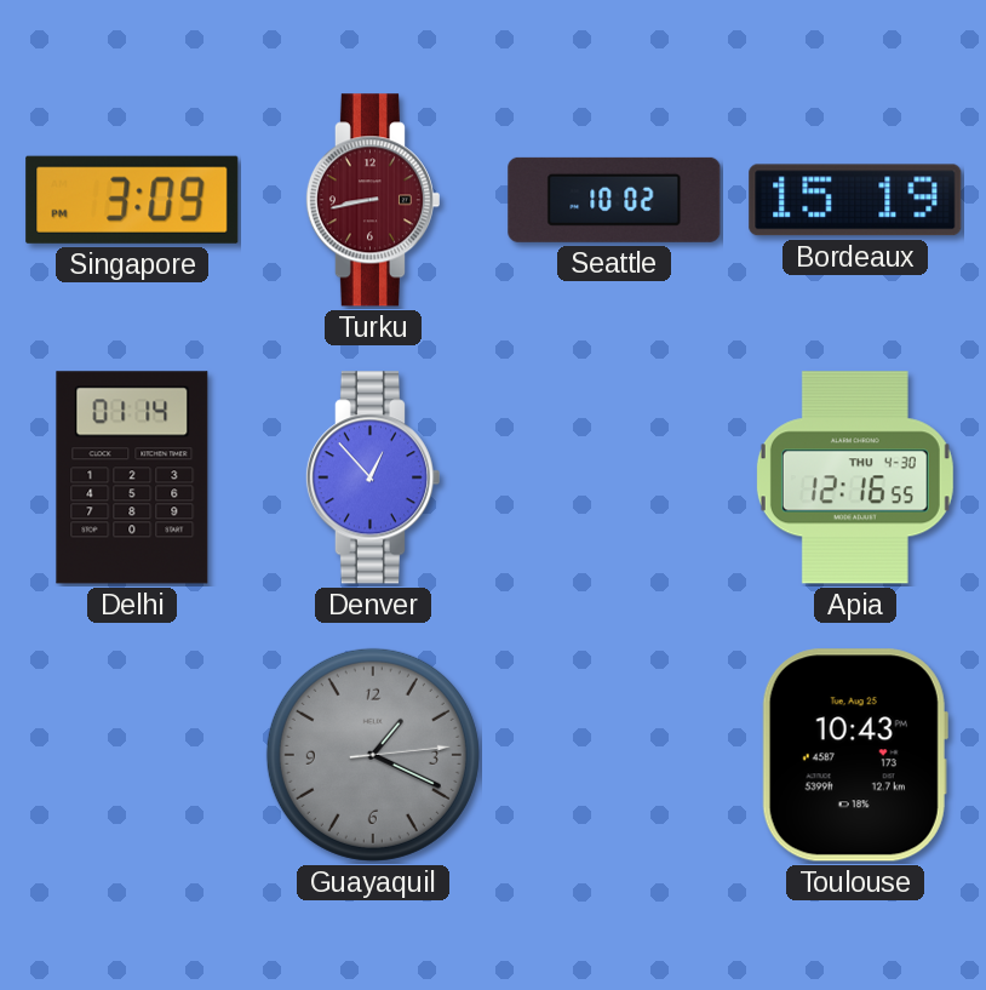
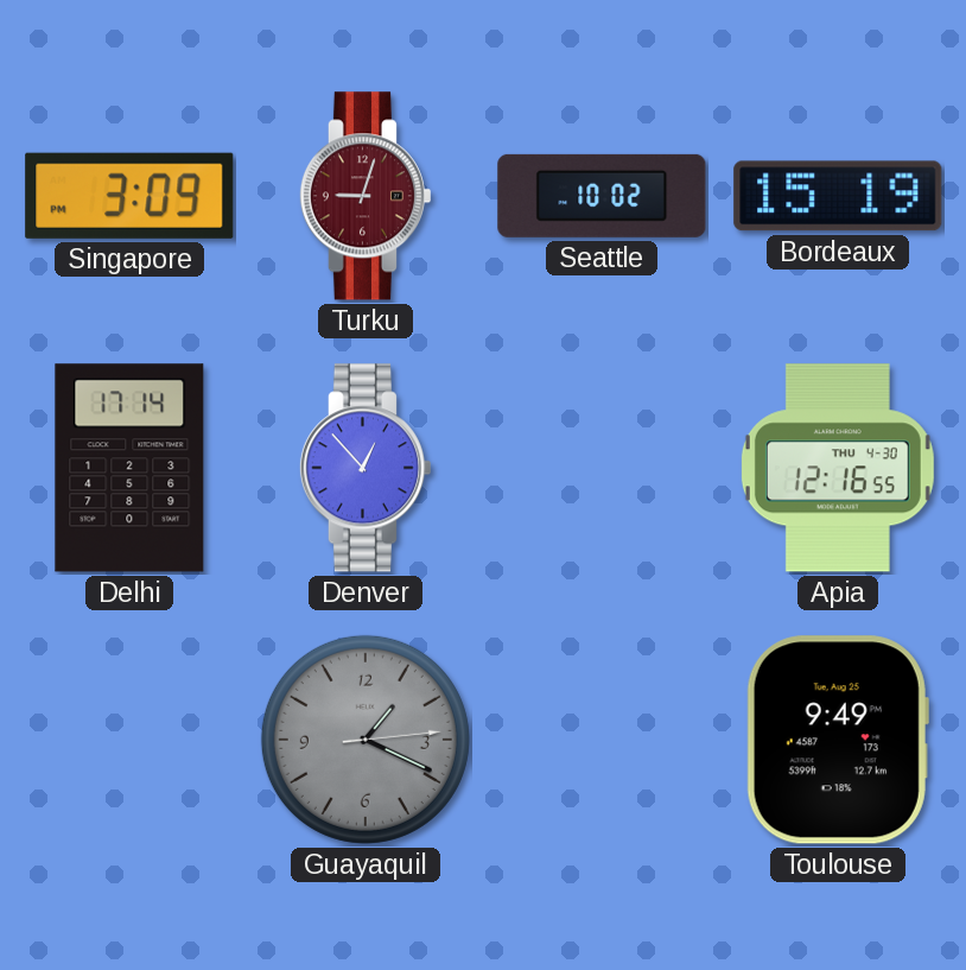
Turku: 8:43 -> 9:03
Delhi: 01:14 -> 17:14
Toulouse: 10:43 -> 9:49
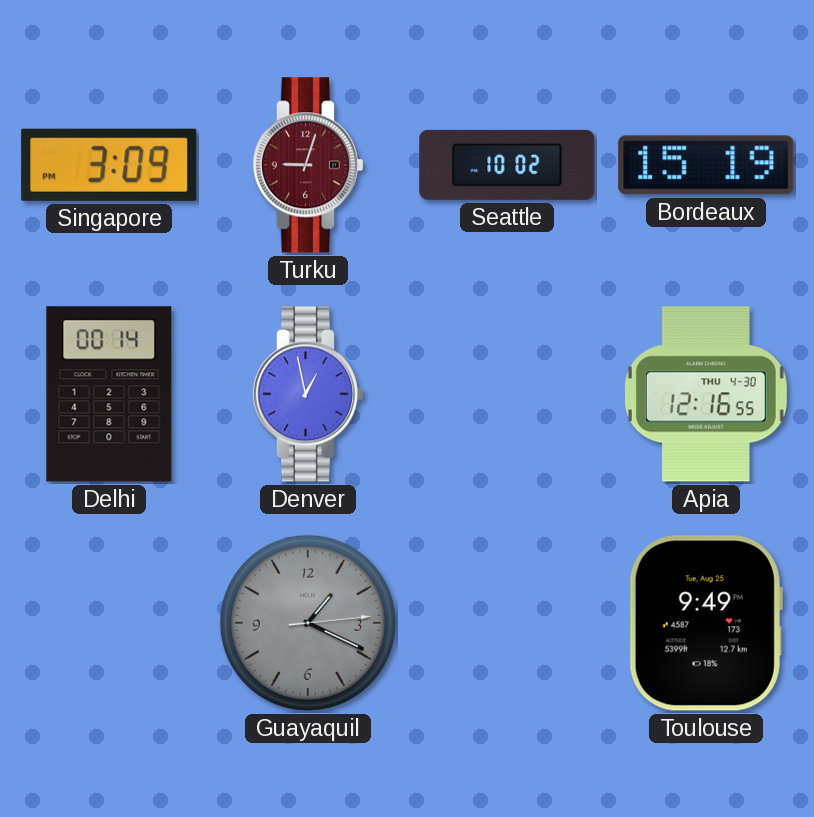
Delhi: 17:14 -> 00:14
Denver: 12:53 -> 12:58
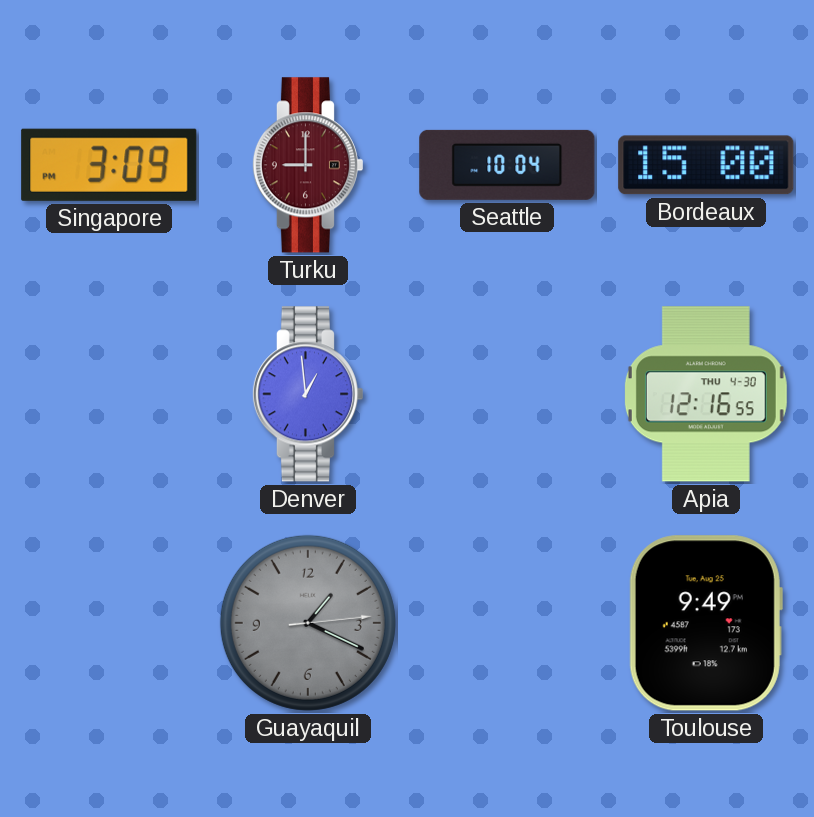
Turku: 9:03 -> 9:00
Seattle: 10:02 -> 10:04
Bordeaux: 15:19 -> 15:00
Delhi: 00:14 -> none
Denver: 12:58 -> 12:59
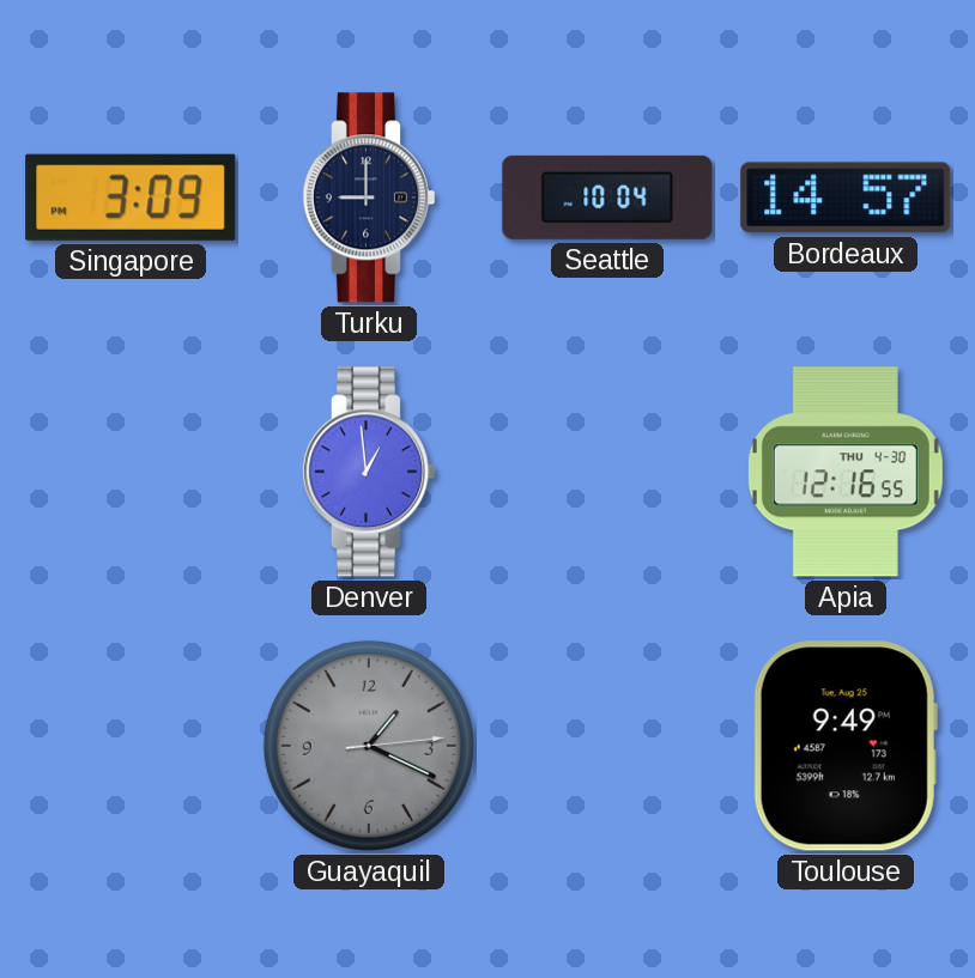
Turku dial: burgundy -> navy
Bordeaux: 15:00 -> 14:57
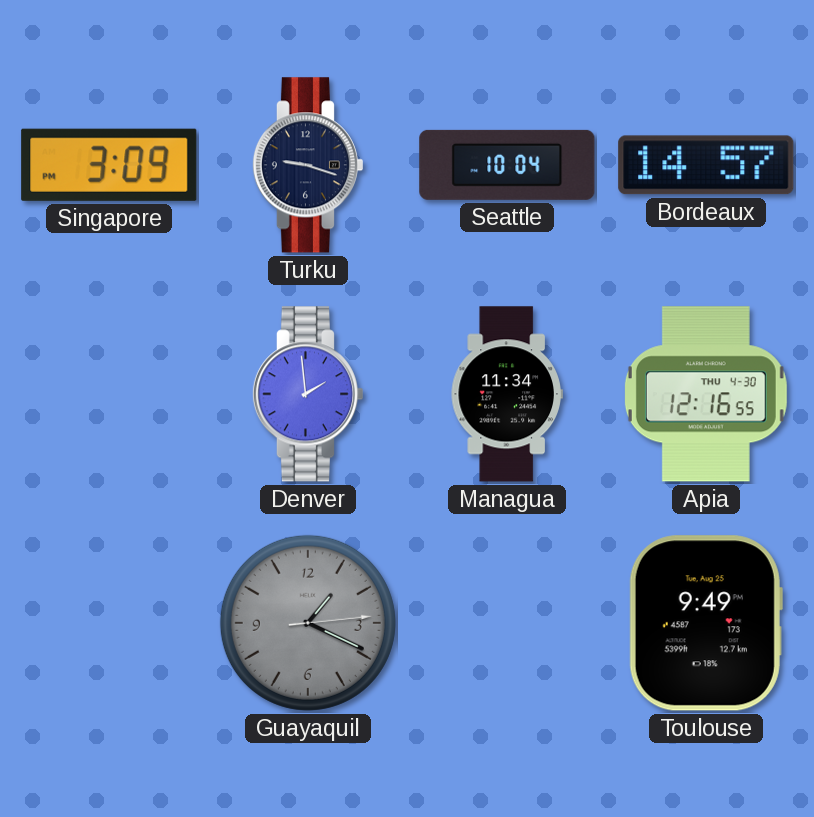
Turku: 9:00 -> 9:18
Denver: 12:59 -> 1:59
Managua: none -> 11:34
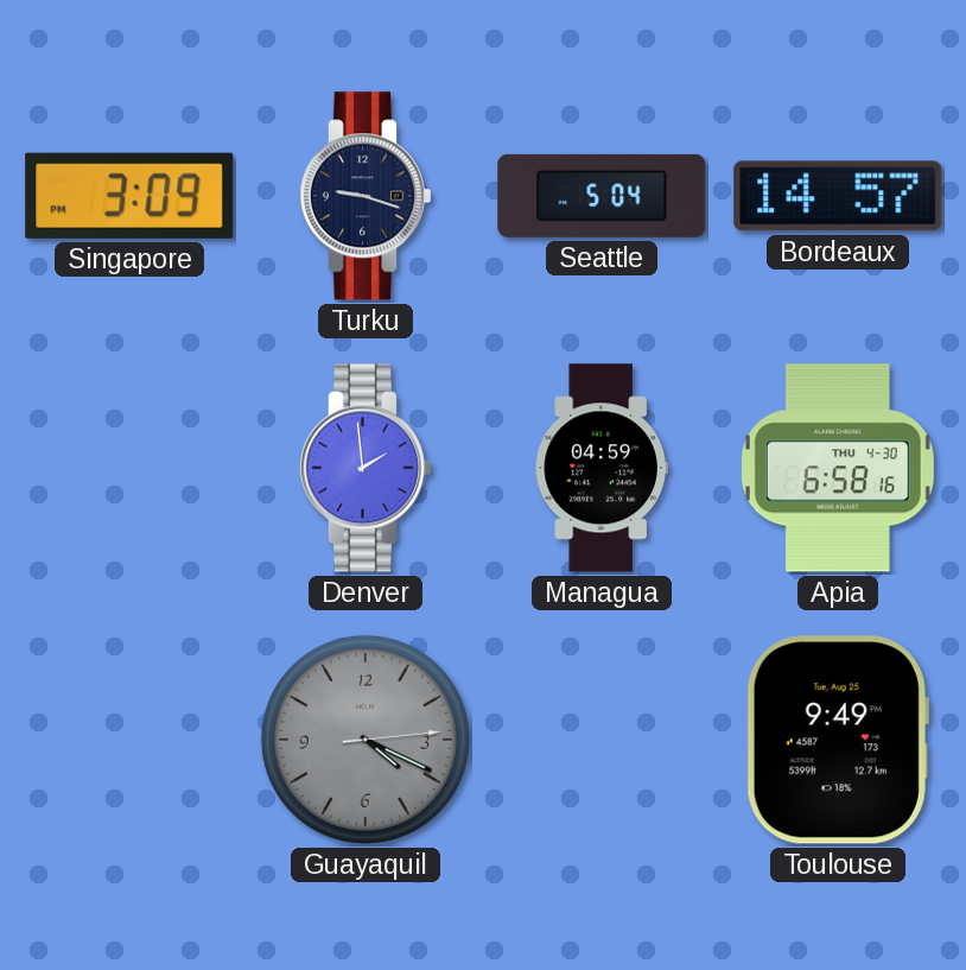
Seattle: 10:04 -> 5:04
Managua: 11:34 -> 04:59
Apia: 12:16 -> 6:58
Guayaquil: 1:19 -> 4:19
